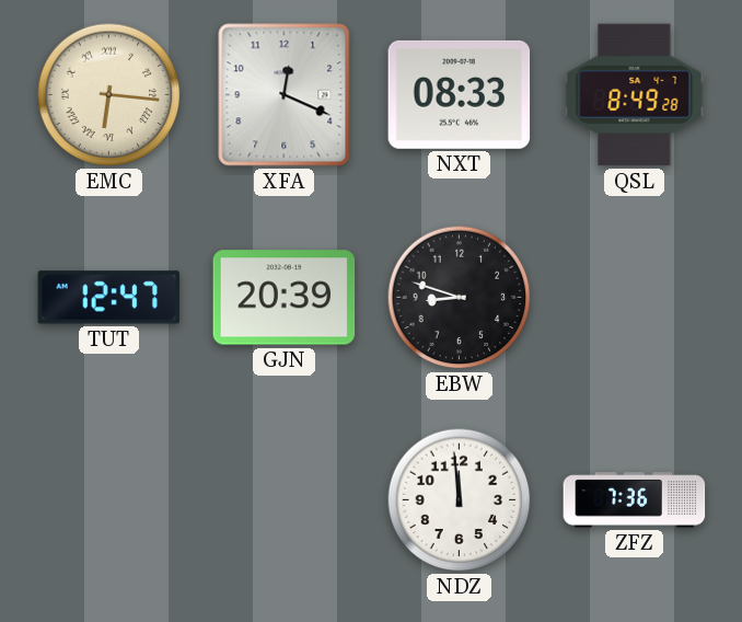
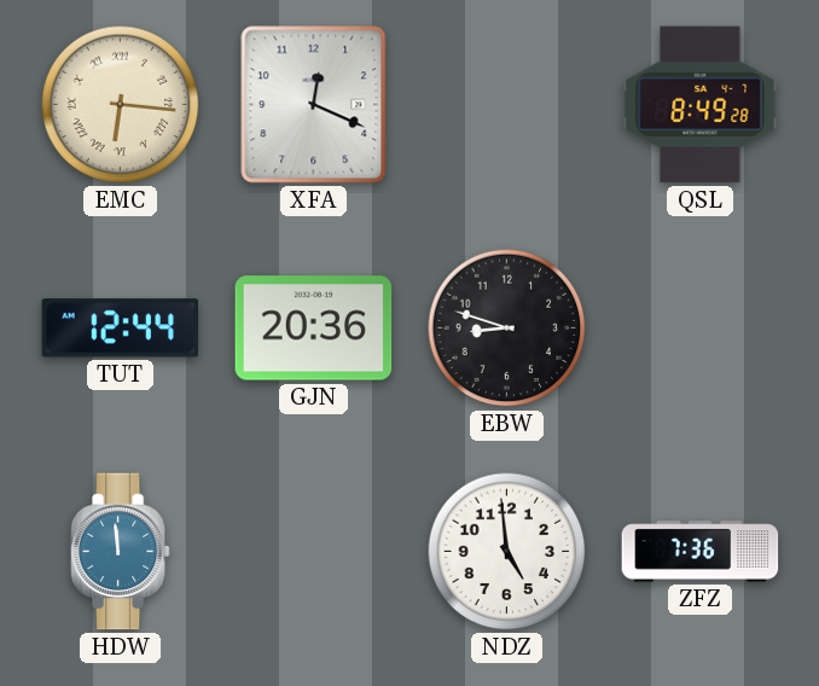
NXT: 08:33 -> none
TUT: 12:47 -> 12:44
GJN: 20:39 -> 20:36
HDW: none -> 11:59
NDZ: 11:59 -> 4:59
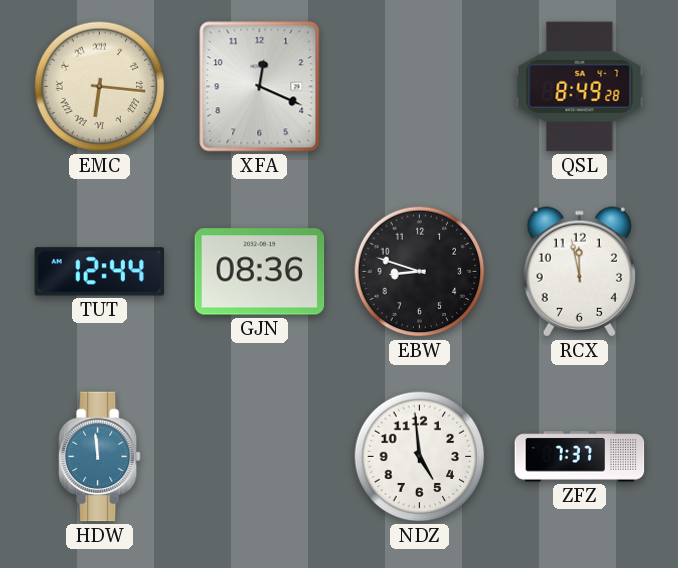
GJN: 20:36 -> 08:36
RCX: none -> 11:58
ZFZ: 7:36 -> 7:37
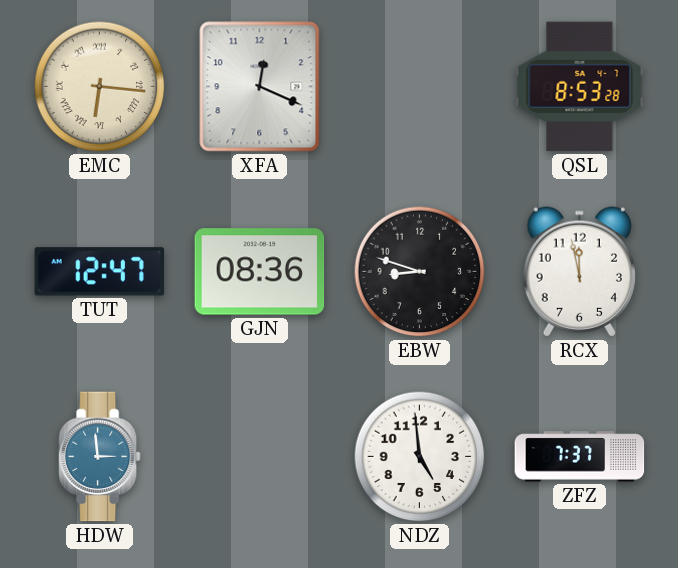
QSL: 8:49 -> 8:53
TUT: 12:44 -> 12:47
HDW: 11:59 -> 2:59
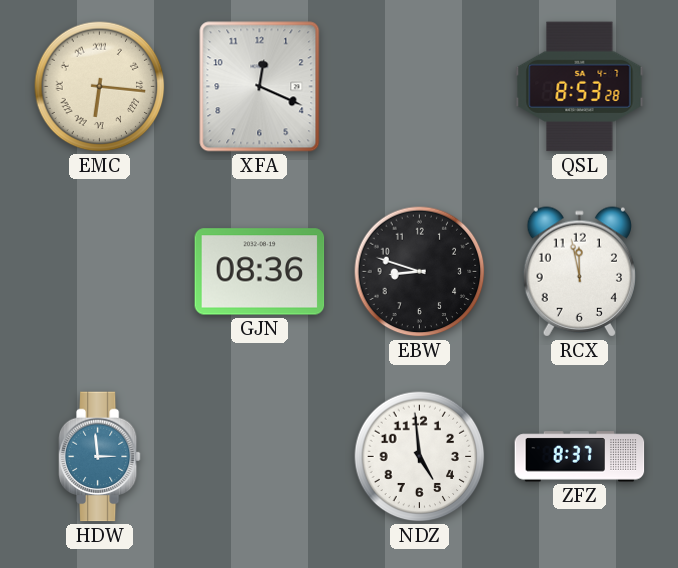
TUT: 12:47 -> none
ZFZ: 7:37 -> 8:37
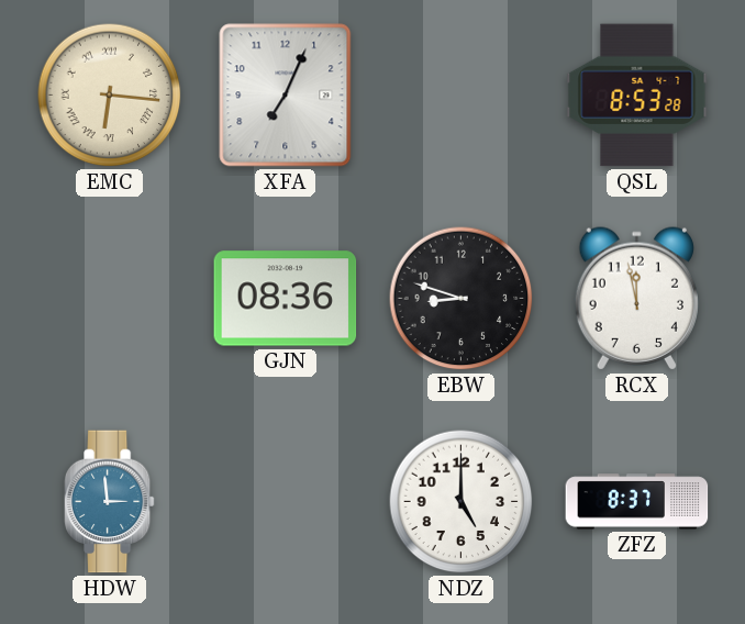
XFA: 12:19 -> 7:04
NDZ: 4:59 -> 5:00
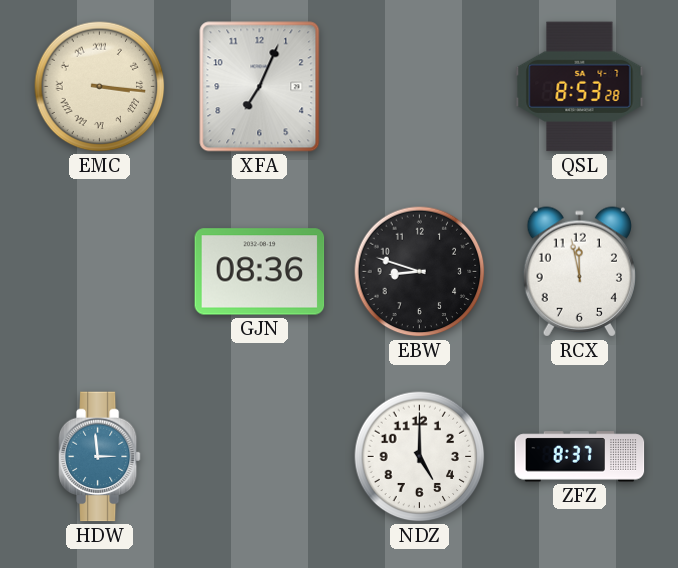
EMC: 6:16 -> 3:16
